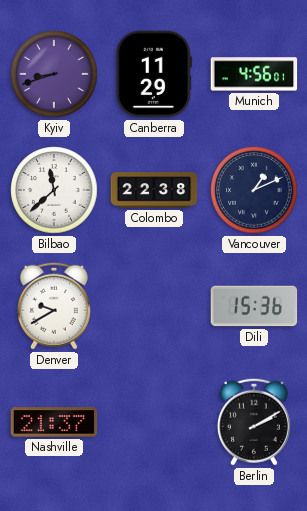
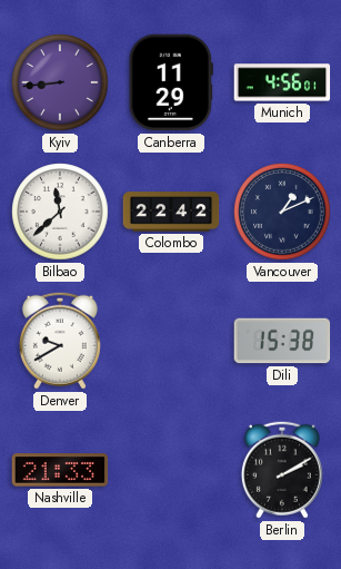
Kyiv: 8:42 -> 8:44
Colombo: 22:38 -> 22:42
Dili: 15:36 -> 15:38
Nashville: 21:37 -> 21:33
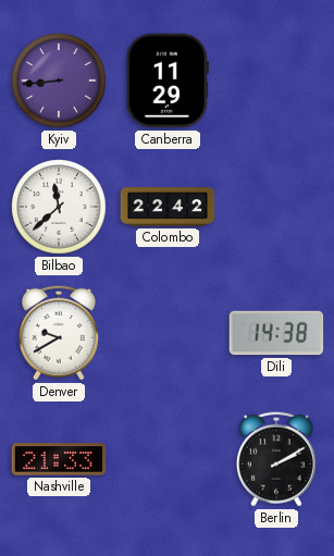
Munich: 4:56 -> none
Vancouver: 1:11 -> none
Dili: 15:38 -> 14:38
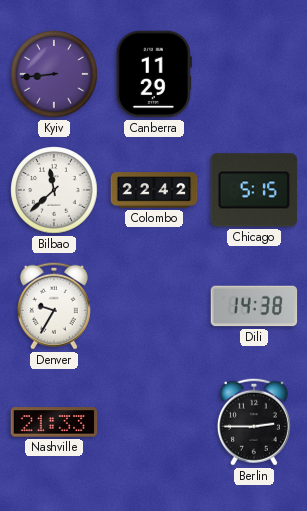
Chicago: none -> 5:15
Denver: 9:40 -> 9:35
Berlin: 2:10 -> 2:45
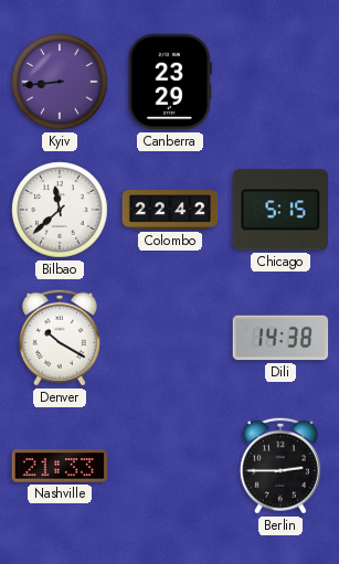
Canberra: 11:29 -> 23:29
Denver: 9:35 -> 10:20
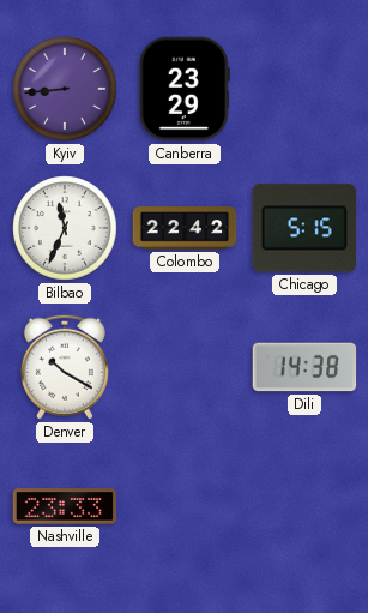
Bilbao: 11:38 -> 11:34
Nashville: 21:33 -> 23:33
Berlin: 2:45 -> none
